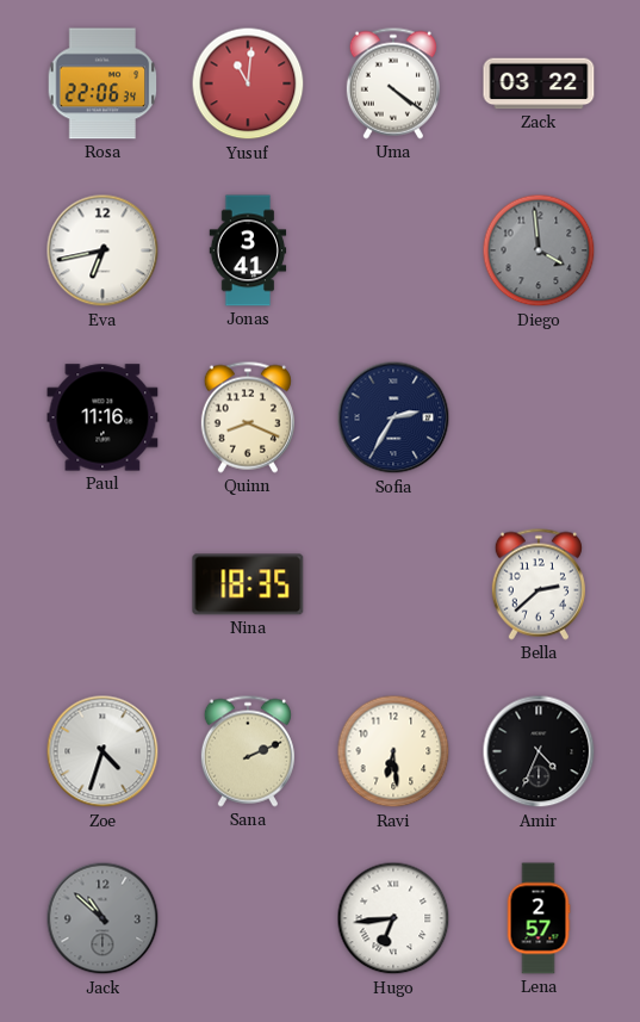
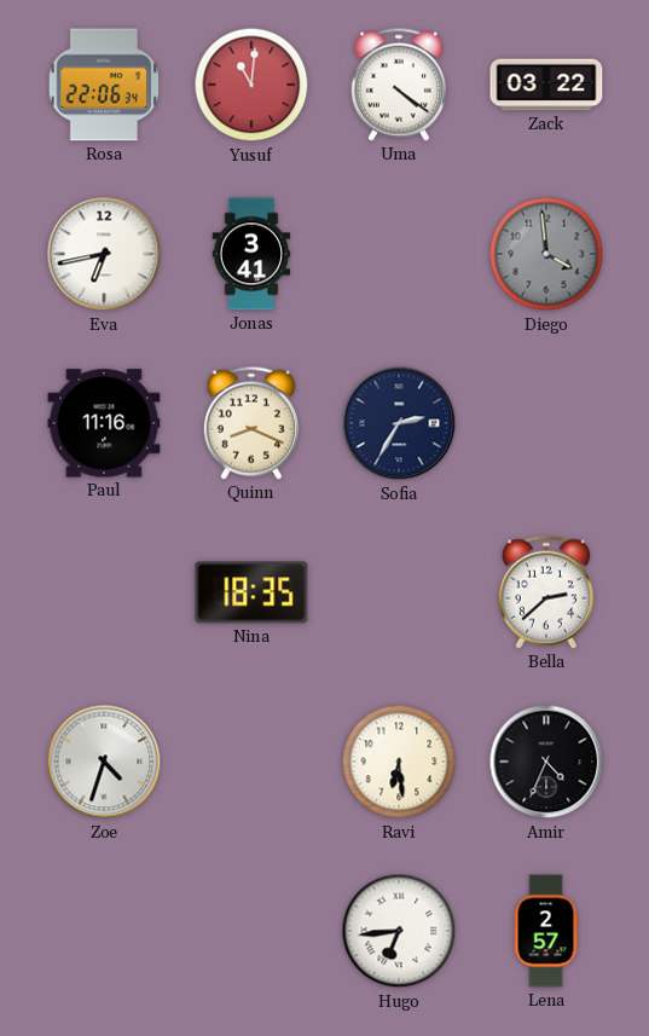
Sana: 2:11 -> none
Jack: 10:52 -> none
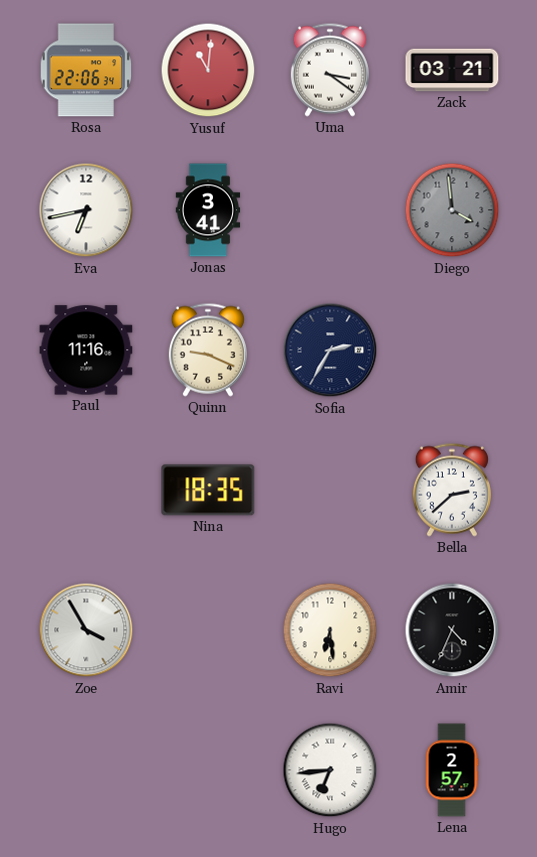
Uma: 4:21 -> 3:21
Zack: 03:22 -> 03:21
Quinn: 8:19 -> 9:19
Zoe: 4:33 -> 3:55
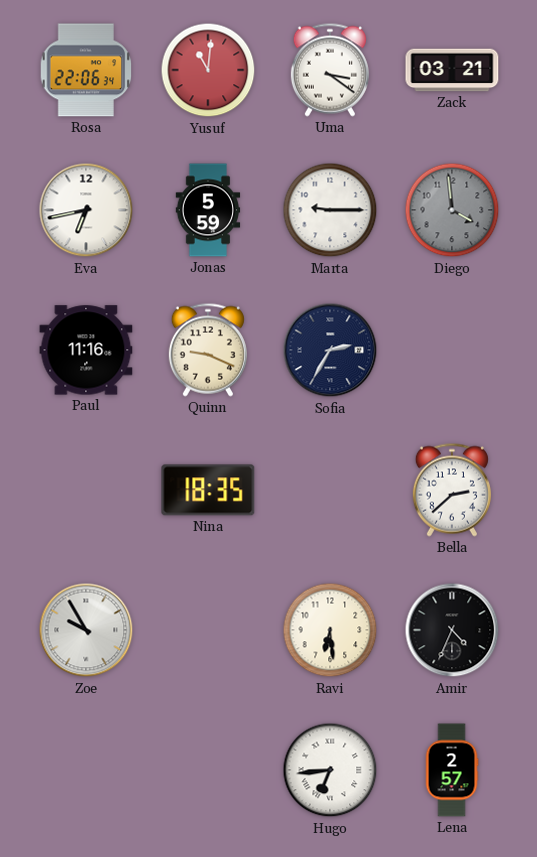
Jonas: 3:41 -> 5:59
Marta: none -> 9:15
Zoe: 3:55 -> 9:55
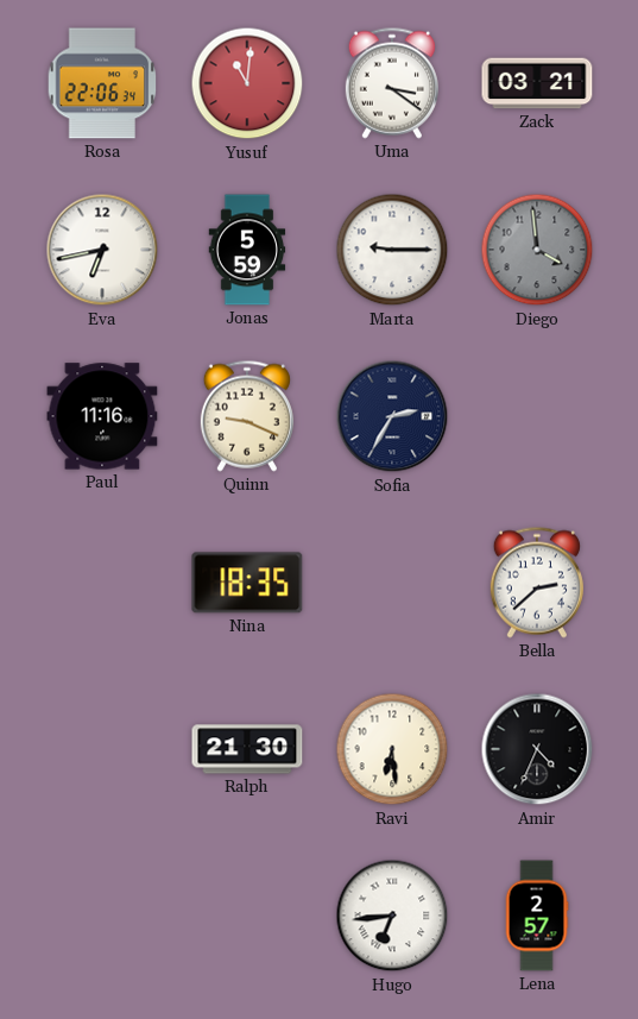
Zoe: 9:55 -> none
Ralph: none -> 21:30
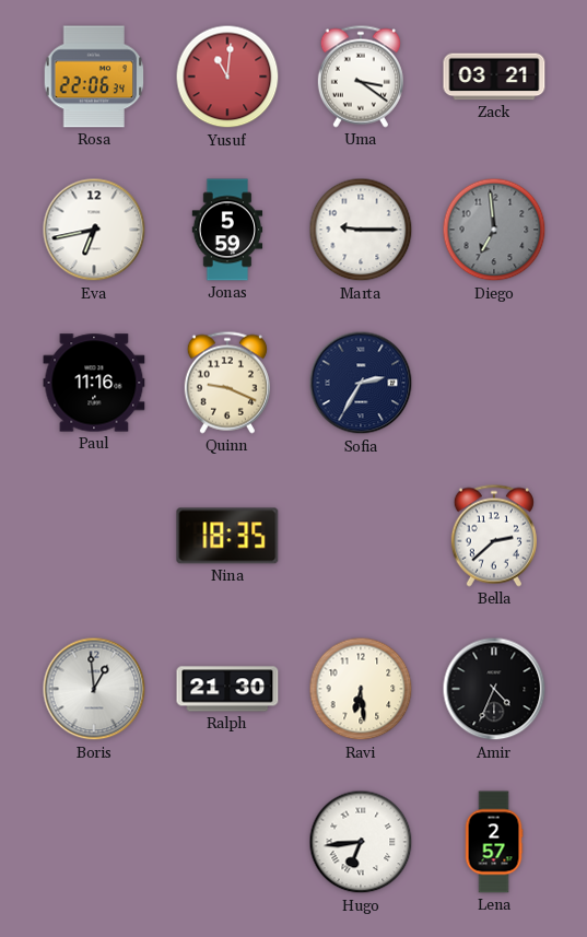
Diego: 3:59 -> 6:59
Boris: none -> 12:59
